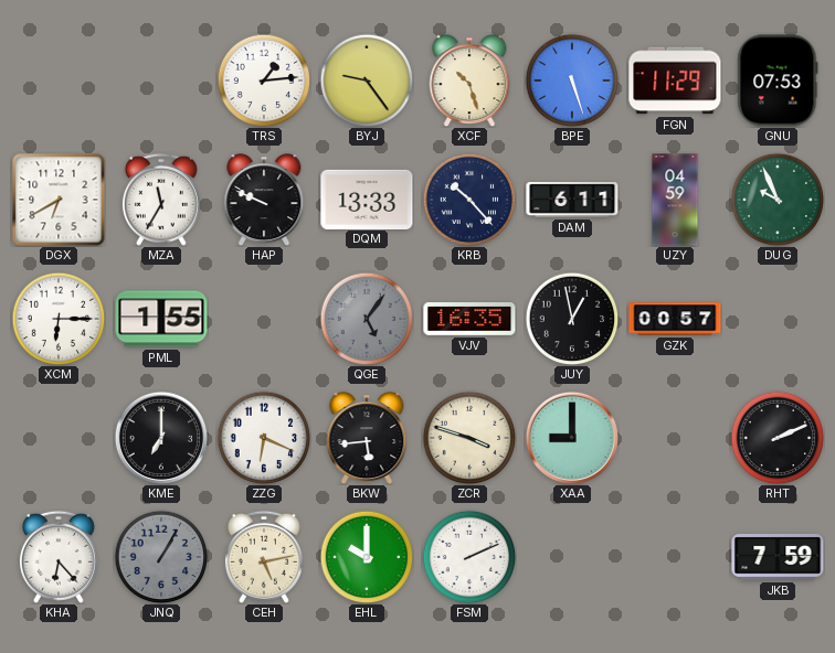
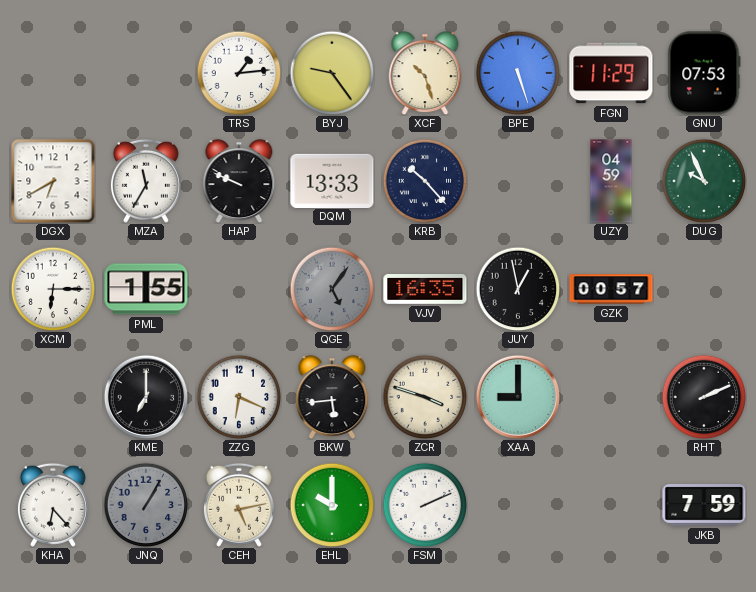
DAM: 6:11 -> none
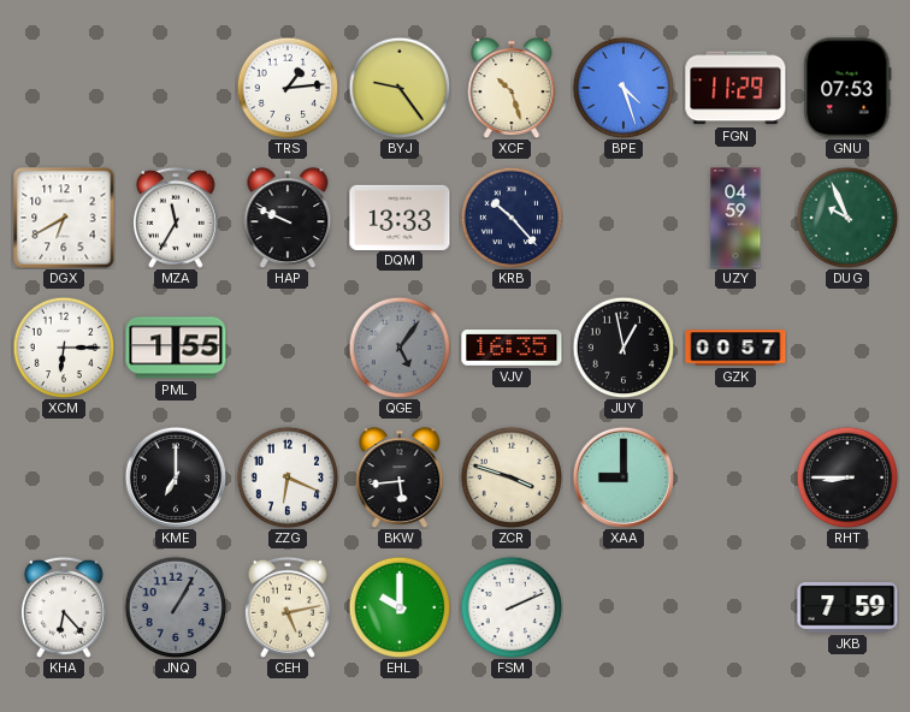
BPE: 5:27 -> 4:27
RHT: 2:11 -> 8:45
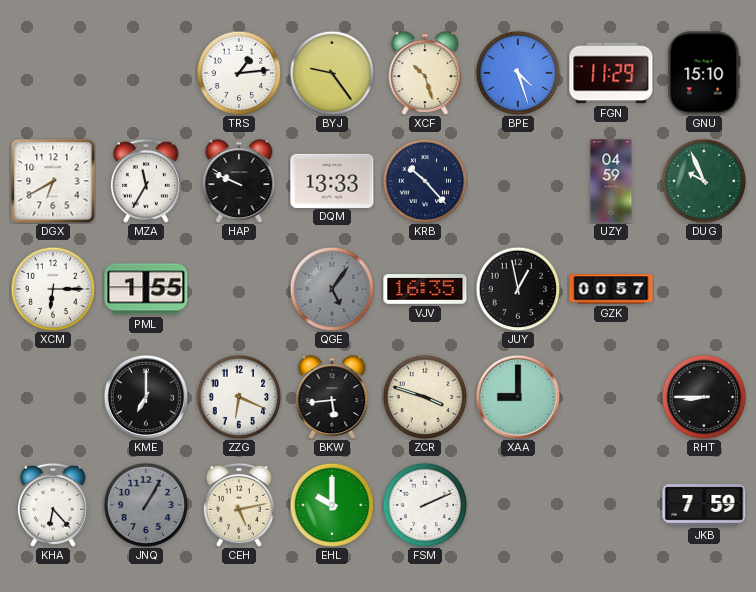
GNU: 07:53 -> 15:10
